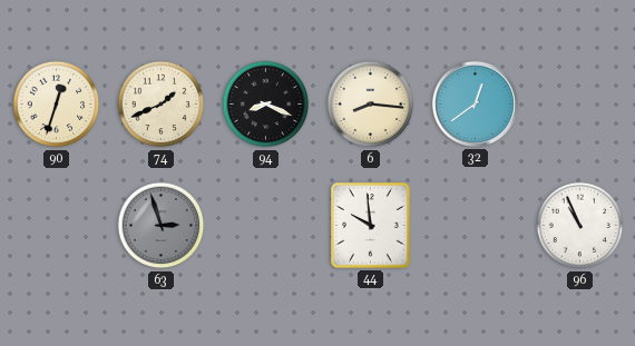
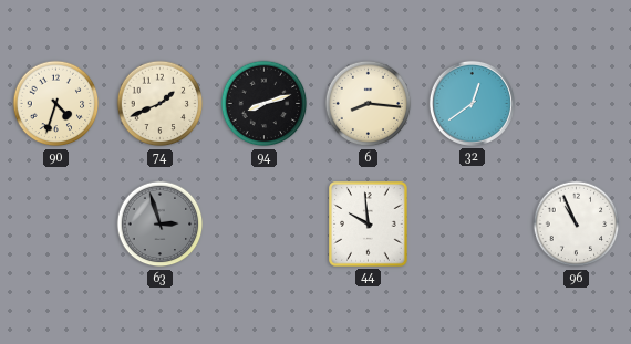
90: 12:33 -> 4:33
94: 8:19 -> 8:12
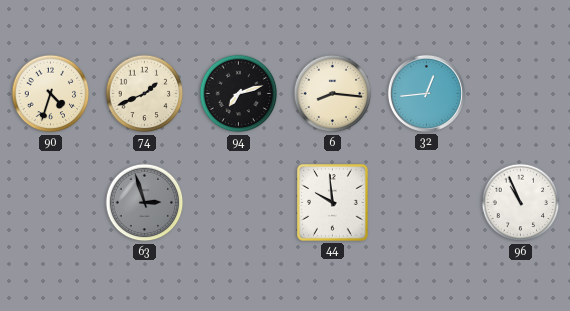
94: 8:12 -> 7:12
32: 12:39 -> 12:44
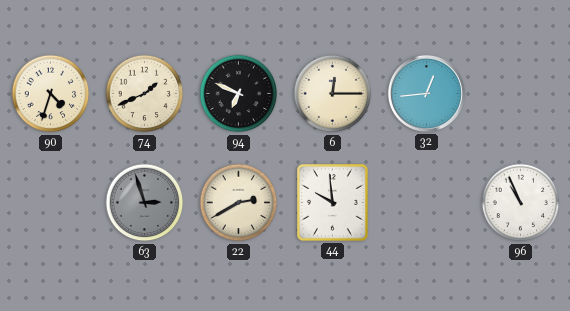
94: 7:12 -> 6:49
6: 8:16 -> 12:15
22: none -> 2:40
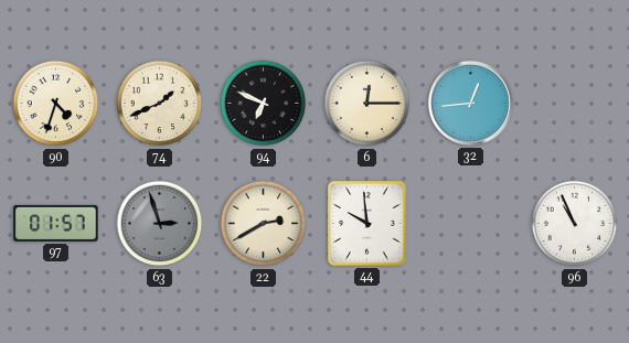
97: none -> 01:57
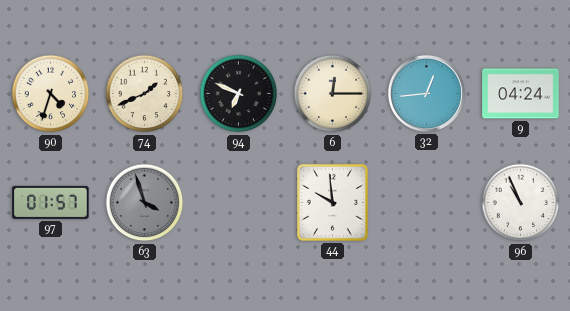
9: none -> 04:24
63: 2:57 -> 3:57
22: 2:40 -> none
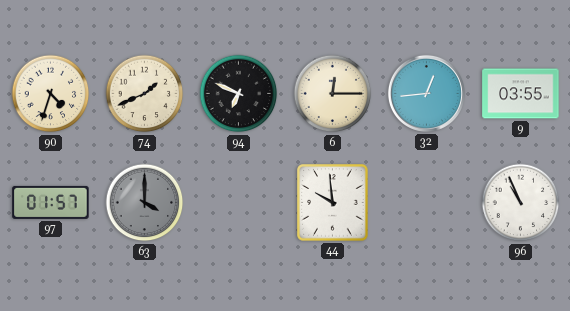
9: 04:24 -> 03:55
63: 3:57 -> 4:00
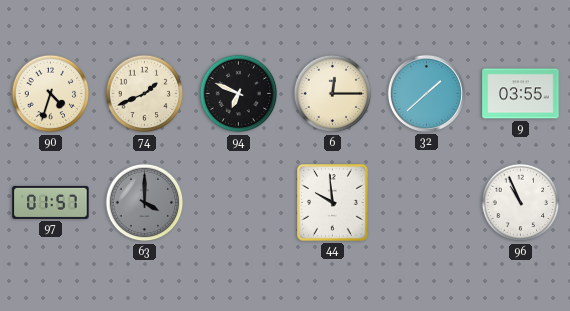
32: 12:44 -> 1:38
